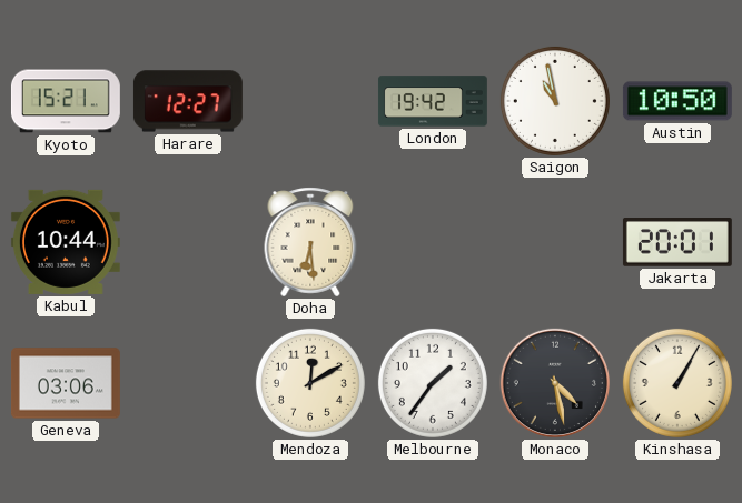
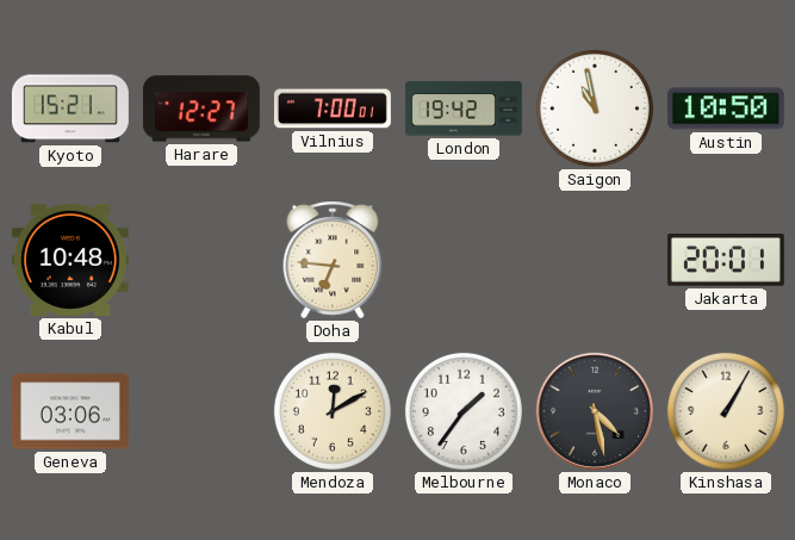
Vilnius: none -> 7:00
Kabul: 10:44 -> 10:48
Doha: 6:29 -> 6:46
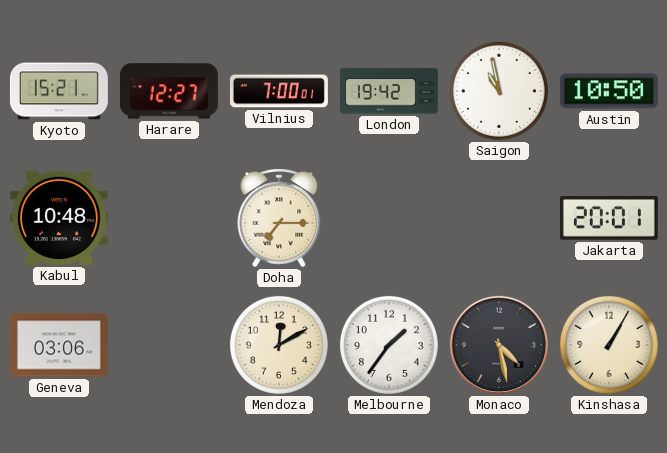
Doha: 6:46 -> 7:15
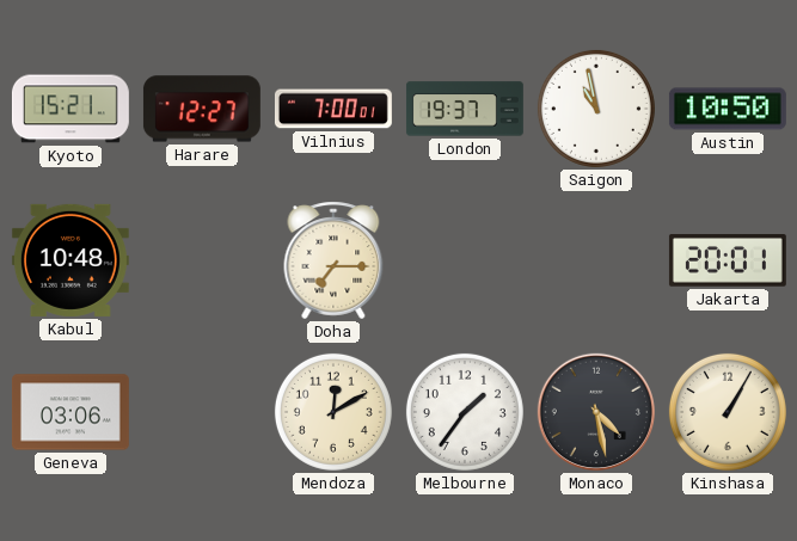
London: 19:42 -> 19:37
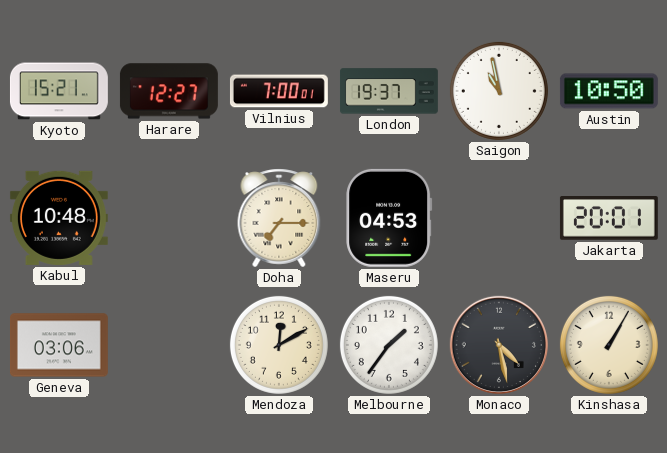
Maseru: none -> 04:53
